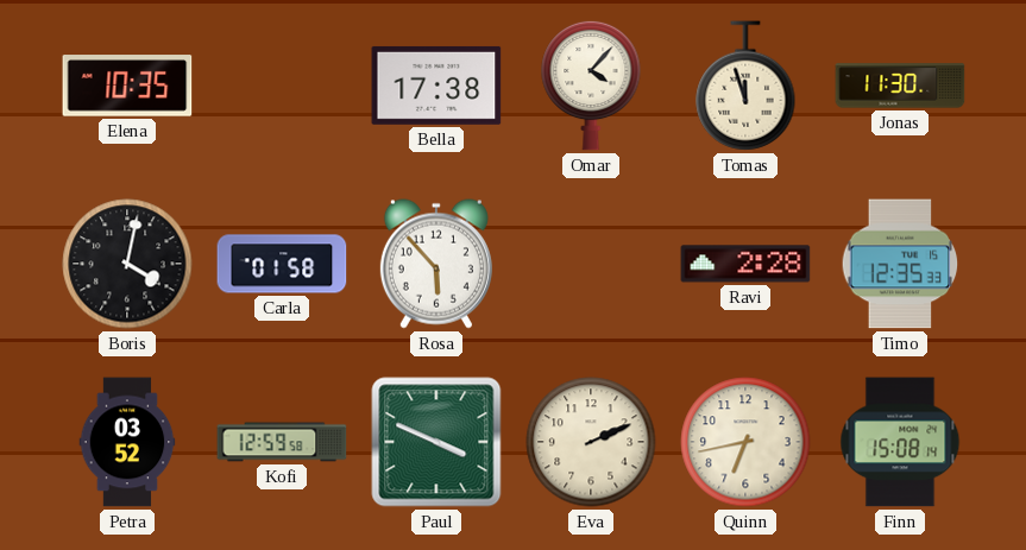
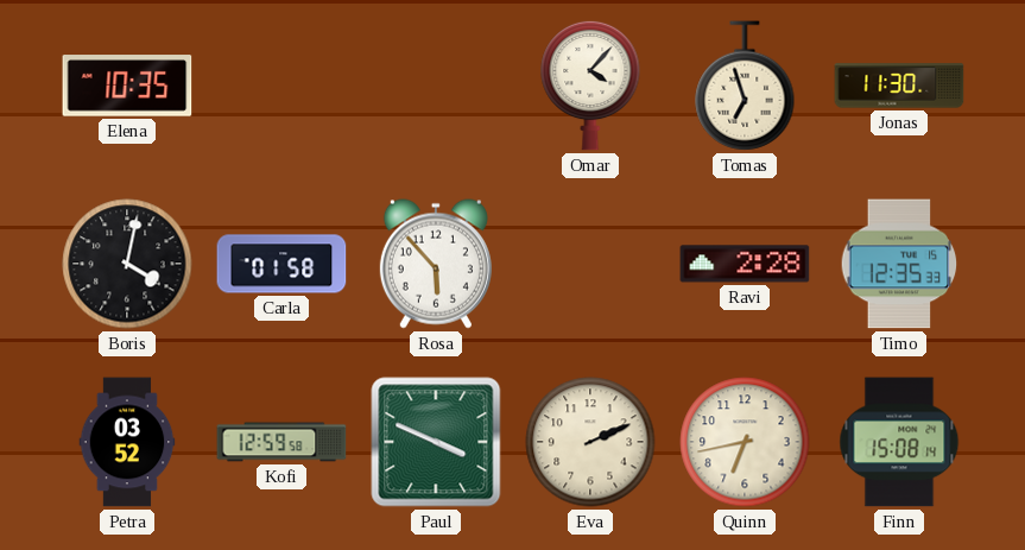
Bella: 17:38 -> none
Tomas: 11:57 -> 6:57
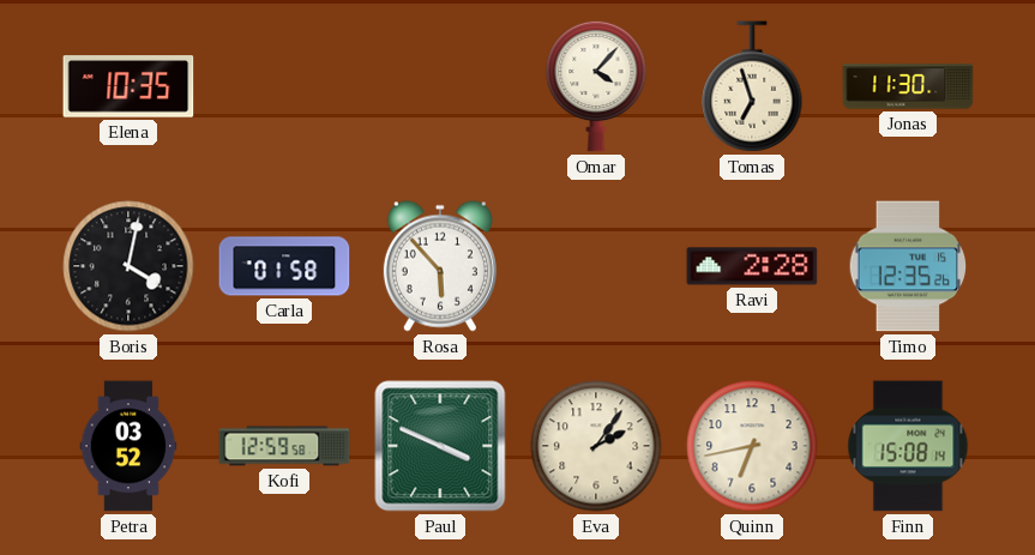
Timo: 12:35:33 -> 12:35:26
Eva: 2:11 -> 2:06
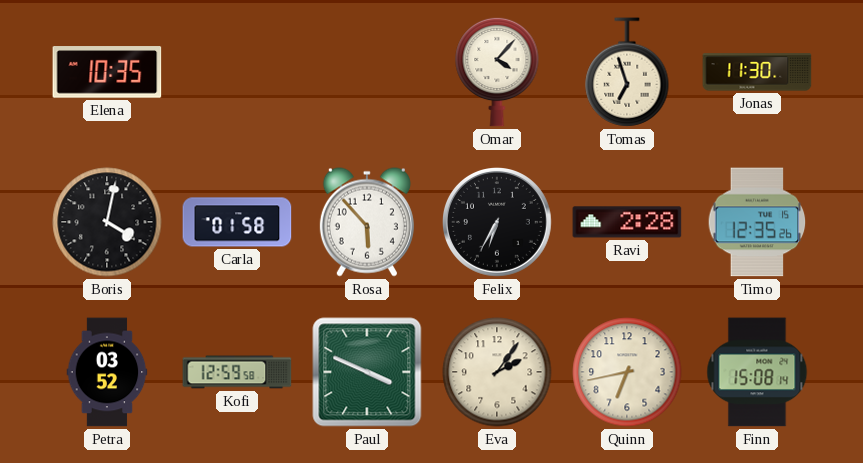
Felix: none -> 6:35
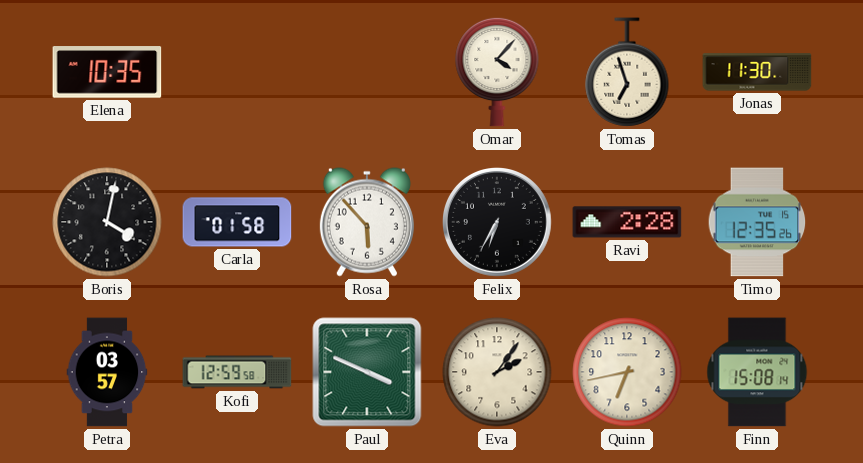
Petra: 03:52 -> 03:57
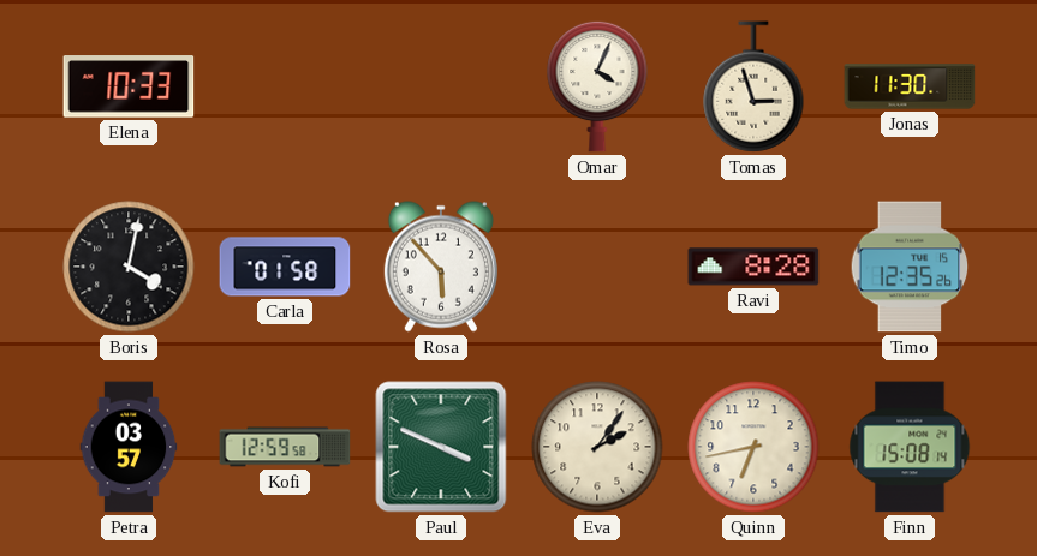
Elena: 10:35 -> 10:33
Omar: 4:07 -> 4:04
Tomas: 6:57 -> 2:57
Felix: 6:35 -> none
Ravi: 2:28 -> 8:28
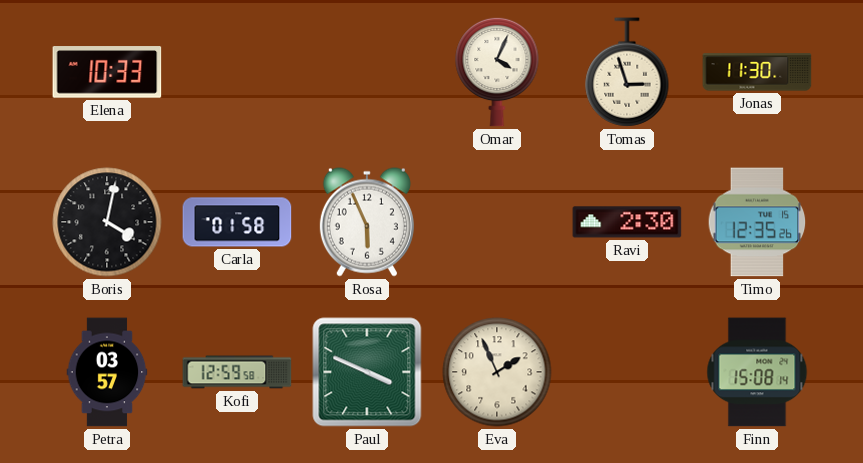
Rosa: 5:53 -> 5:56
Ravi: 8:28 -> 2:30
Eva: 2:06 -> 1:56
Quinn: 6:43 -> none
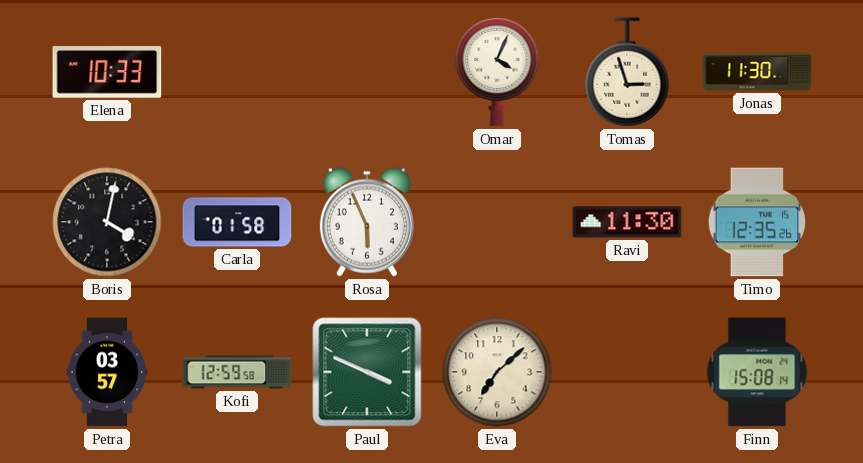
Ravi: 2:30 -> 11:30
Eva: 1:56 -> 7:08
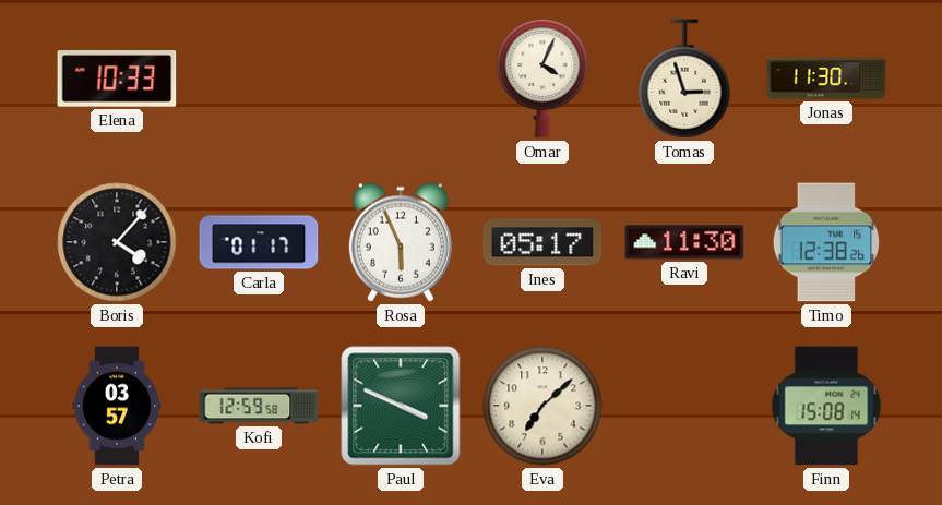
Boris: 4:02 -> 4:07
Carla: 01:58 -> 01:17
Ines: none -> 05:17
Timo: 12:35 -> 12:38
